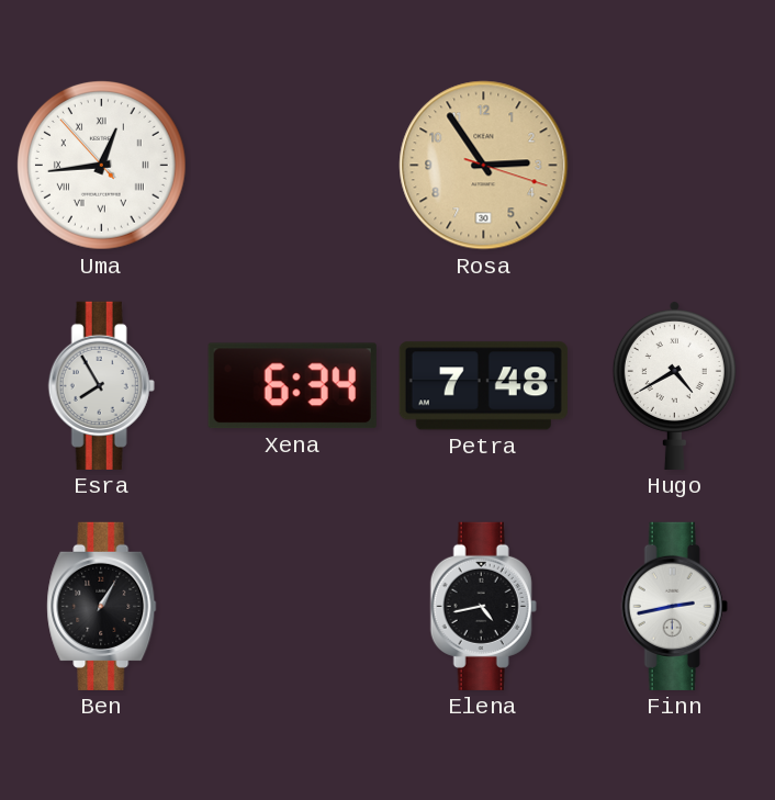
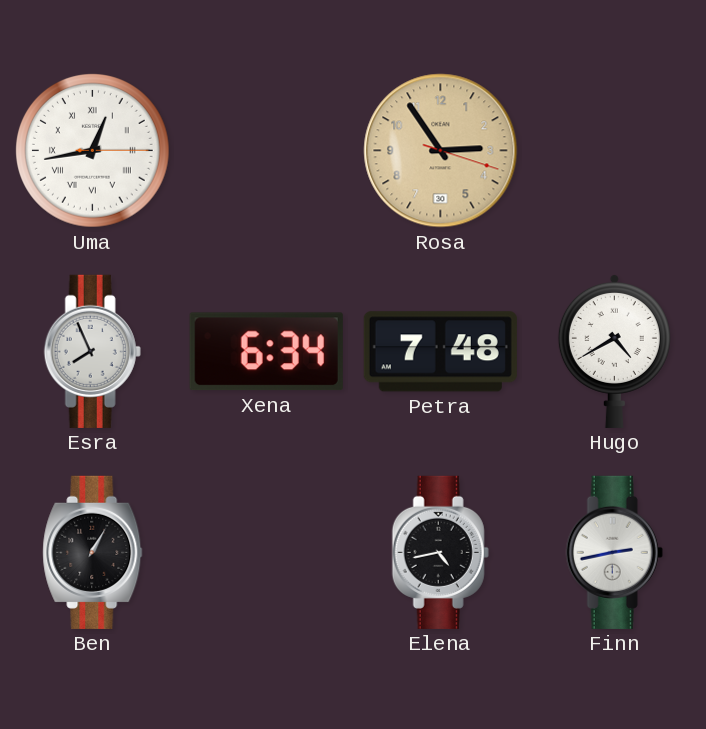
Uma: 12:43:53 -> 12:43:15
Esra: 7:55 -> 7:56
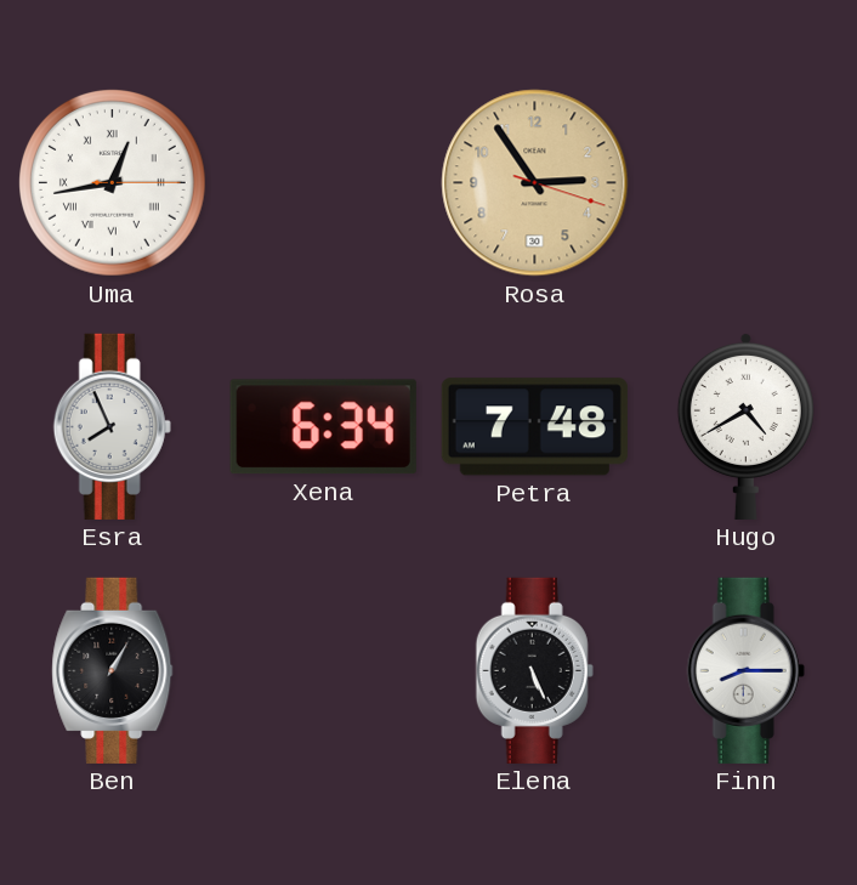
Elena: 4:43 -> 5:26
Finn: 2:43 -> 8:15
